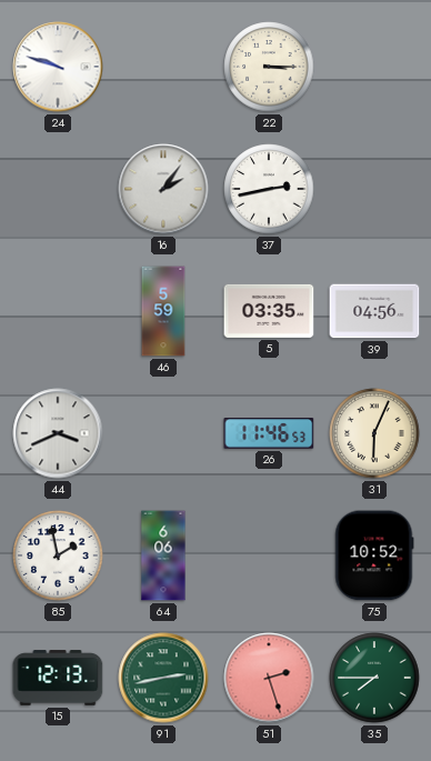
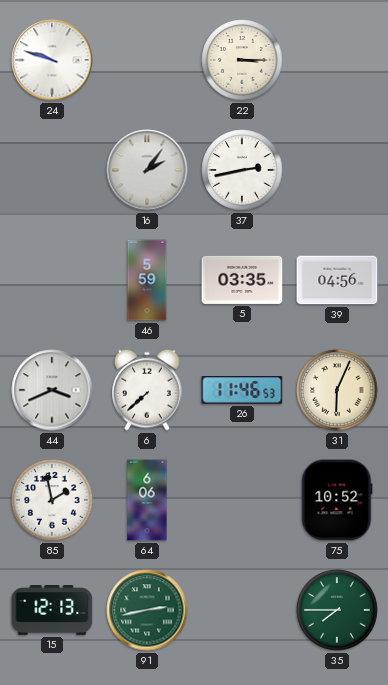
6: none -> 7:38
51: 2:27 -> none
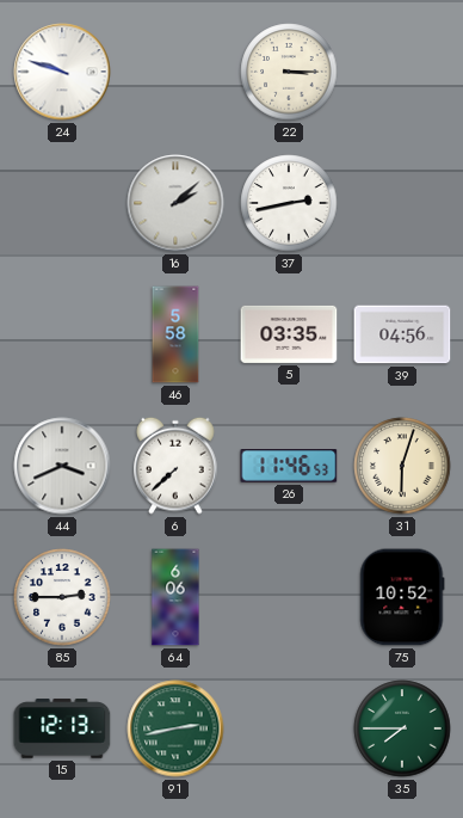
16: 2:06 -> 2:08
46: 5:59 -> 5:58
31: 6:04 -> 6:03
85: 1:58 -> 2:45
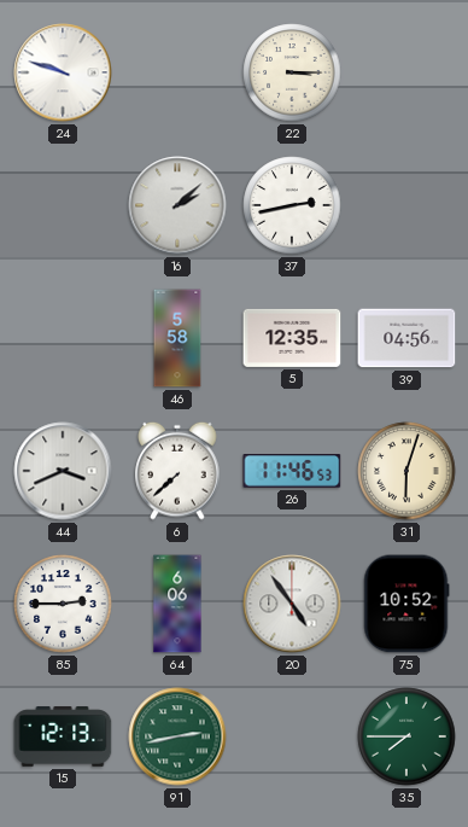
5: 03:35 -> 12:35
20: none -> 4:54
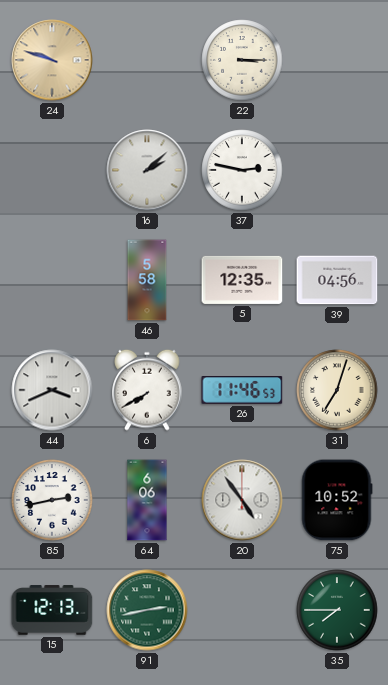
24 dial: white -> champagne
37: 2:43 -> 2:47
6: 7:38 -> 7:40
31: 6:03 -> 7:03
85: 2:45 -> 2:43
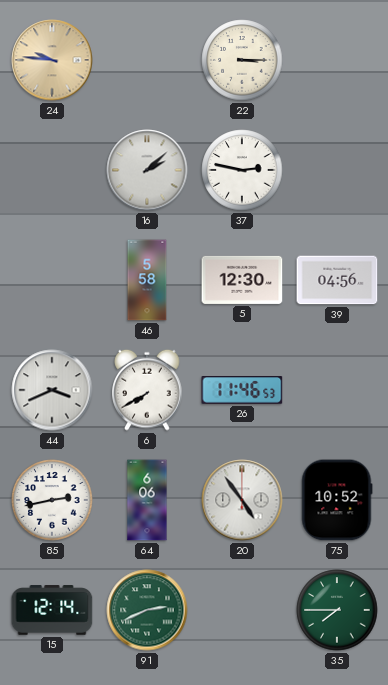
24: 9:48 -> 9:46
5: 12:35 -> 12:30
31: 7:03 -> none
15: 12:13 -> 12:14
91: 2:43 -> 2:41
